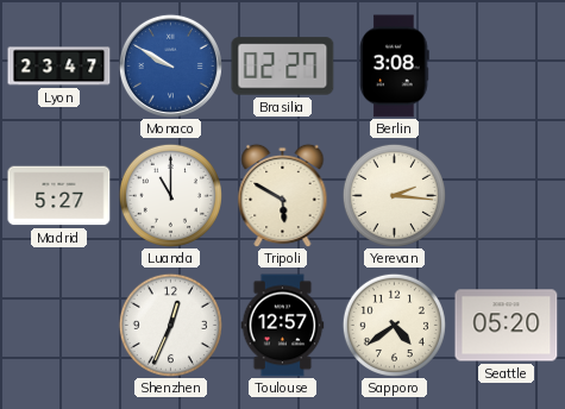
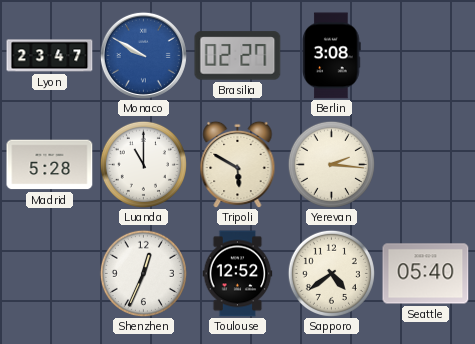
Madrid: 5:27 -> 5:28
Toulouse: 12:57 -> 12:52
Seattle: 05:20 -> 05:40
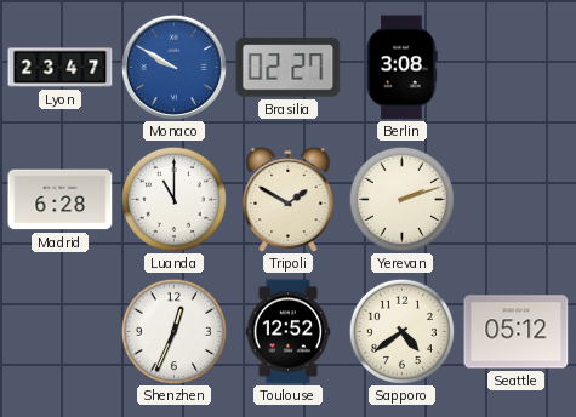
Madrid: 5:28 -> 6:28
Tripoli: 5:50 -> 1:50
Yerevan: 2:16 -> 2:12
Seattle: 05:40 -> 05:12
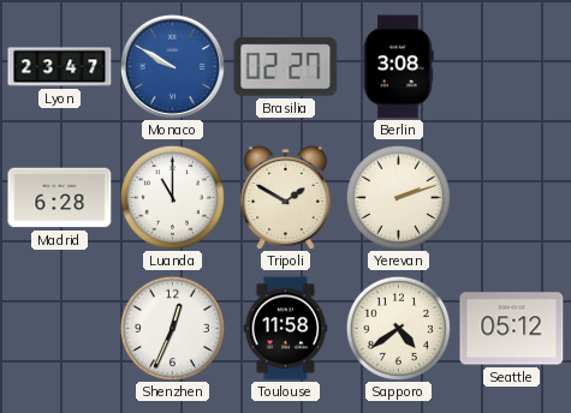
Toulouse: 12:52 -> 11:58
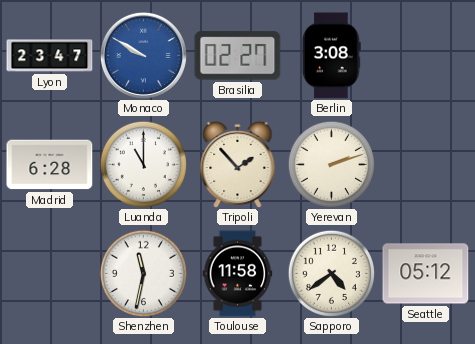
Tripoli: 1:50 -> 1:53
Shenzhen: 12:34 -> 11:32
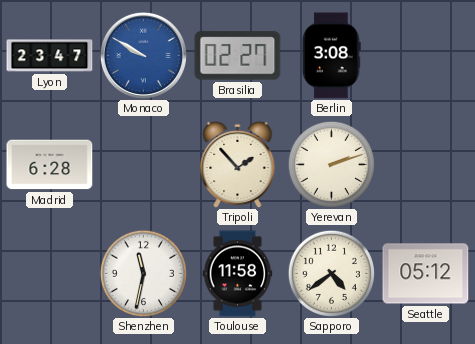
Luanda: 11:00 -> none
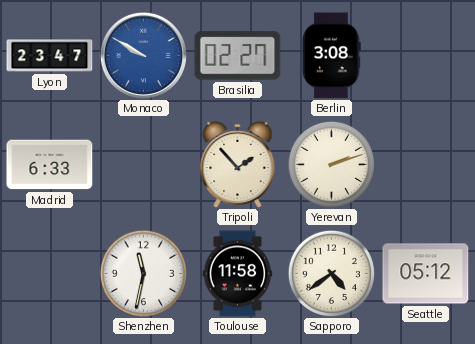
Madrid: 6:28 -> 6:33
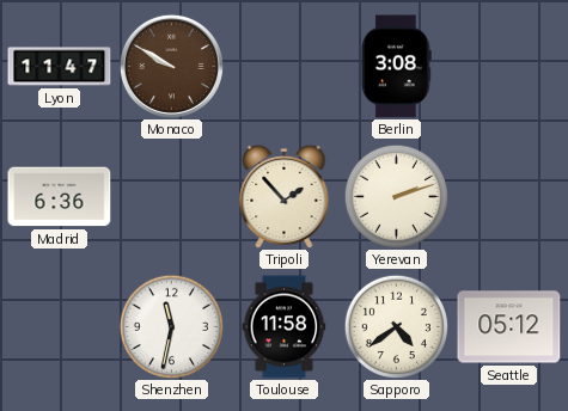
Lyon: 23:47 -> 11:47
Monaco dial: blue -> brown
Brasilia: 02:27 -> none
Madrid: 6:33 -> 6:36
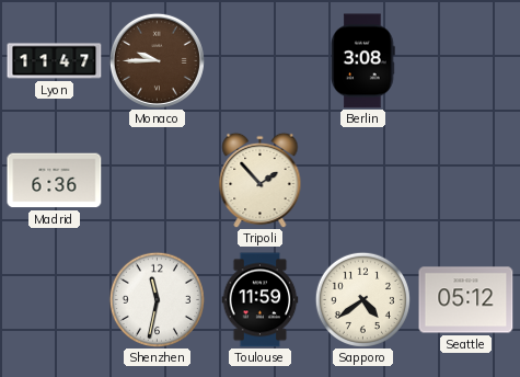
Monaco: 9:50 -> 9:45
Yerevan: 2:12 -> none
Toulouse: 11:58 -> 11:59
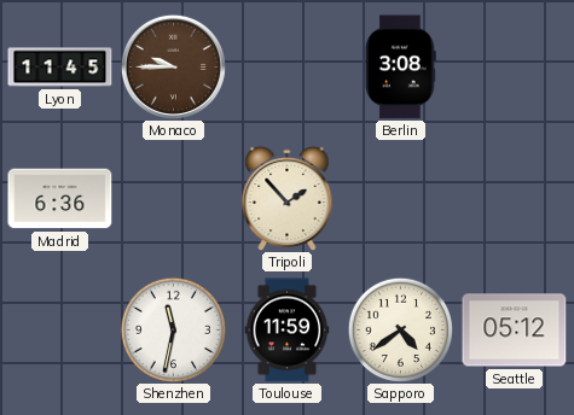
Lyon: 11:47 -> 11:45
